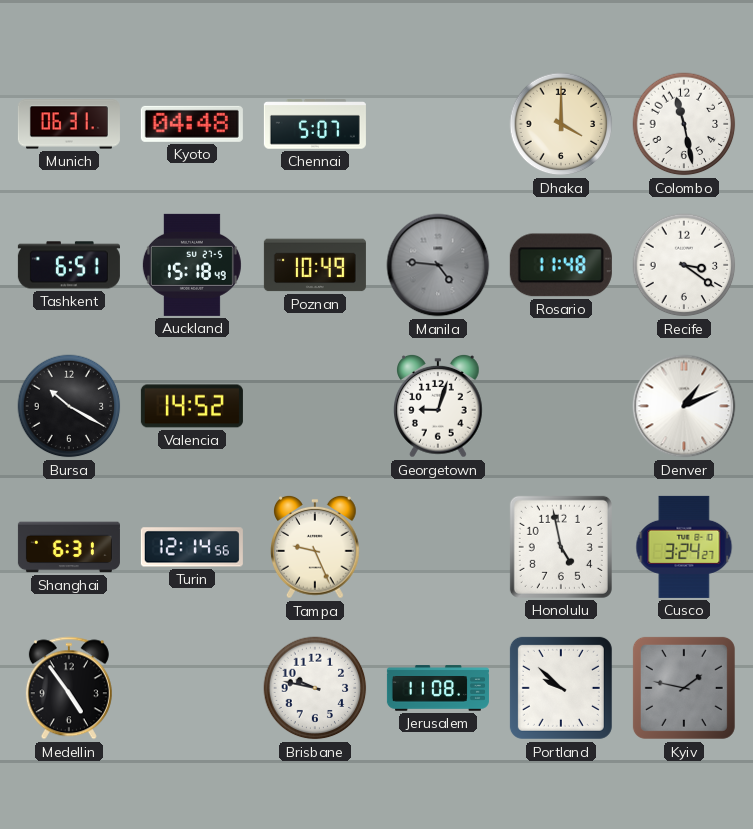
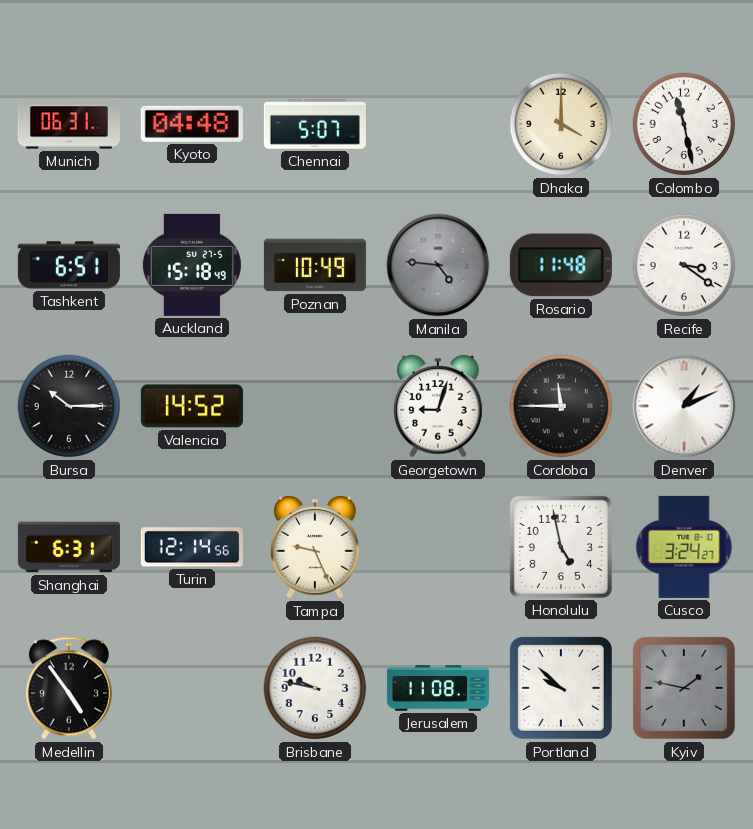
Bursa: 10:20 -> 10:15
Cordoba: none -> 11:45
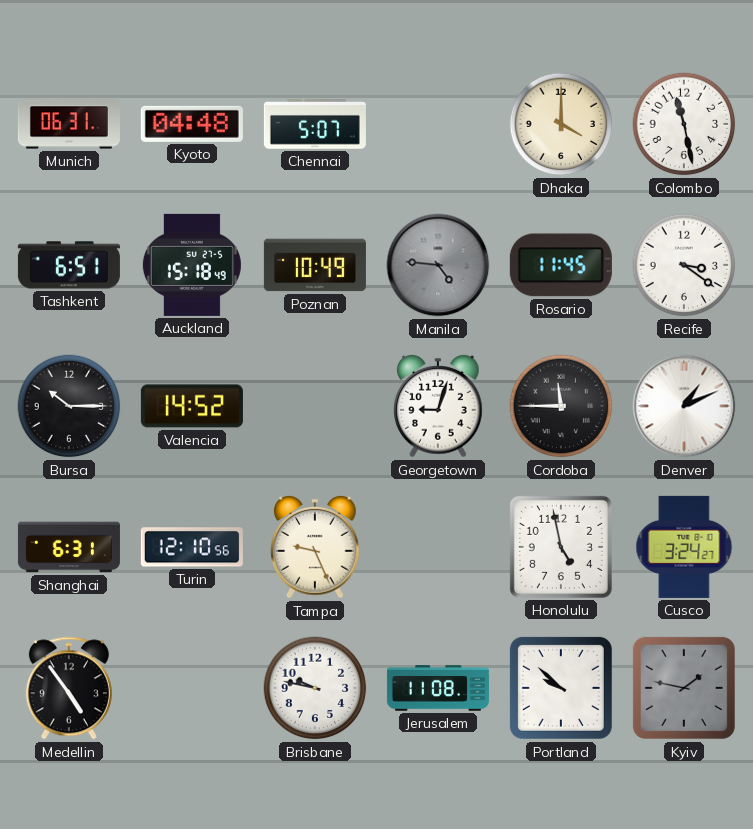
Rosario: 11:48 -> 11:45
Turin: 12:14 -> 12:10
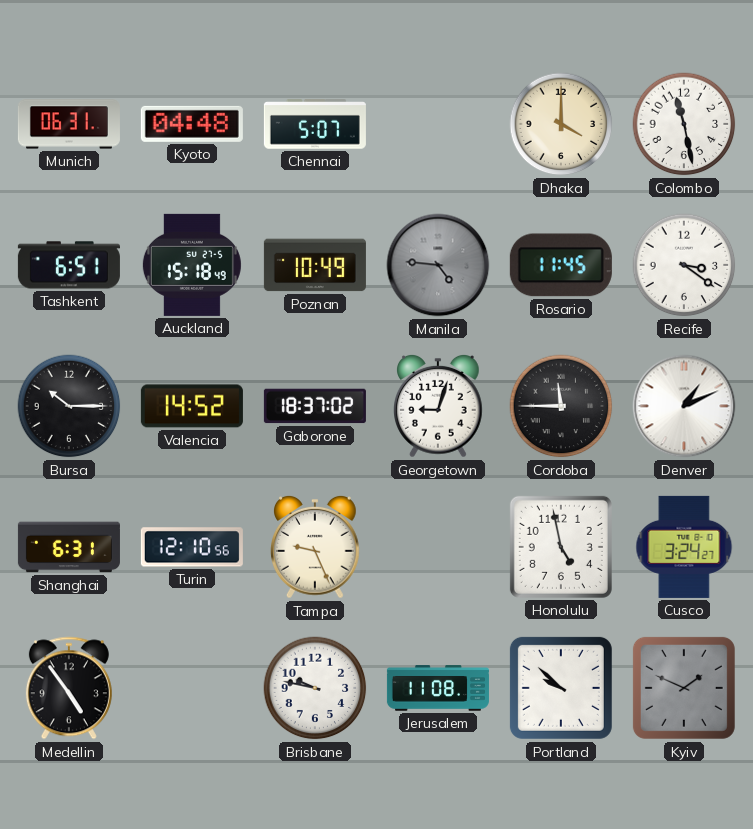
Gaborone: none -> 18:37
Kyiv: 1:47 -> 1:49
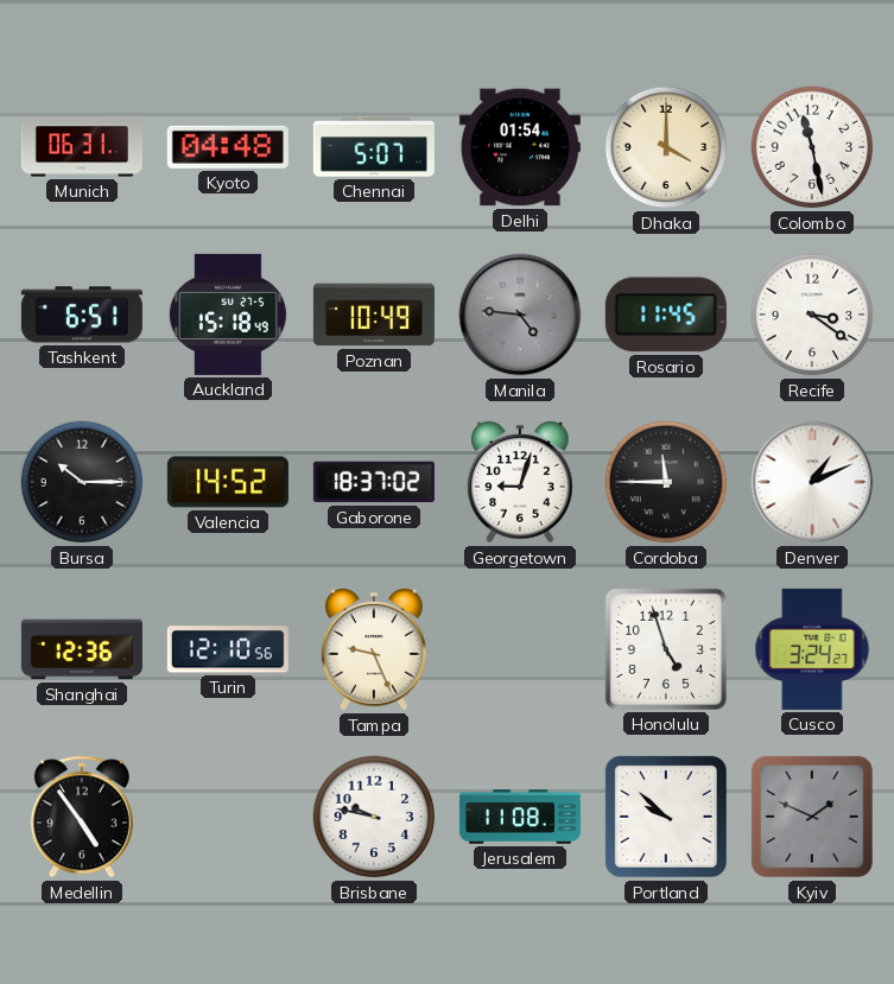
Delhi: none -> 01:54
Shanghai: 6:31 -> 12:36
Honolulu: 4:58 -> 4:57
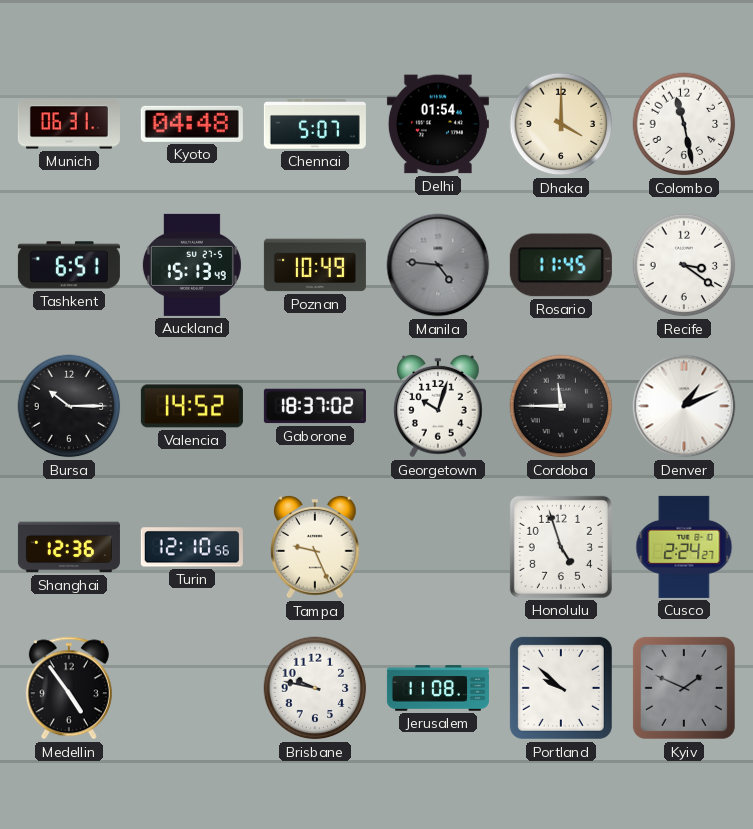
Auckland: 15:18 -> 15:13
Georgetown: 9:03 -> 10:03
Cusco: 3:24 -> 2:24
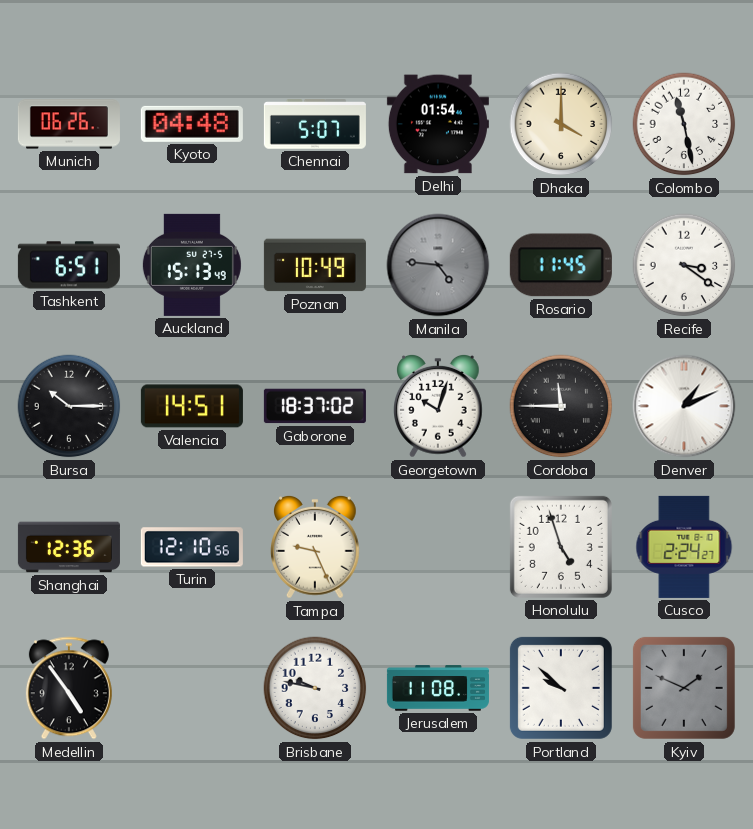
Munich: 06:31 -> 06:26
Valencia: 14:52 -> 14:51
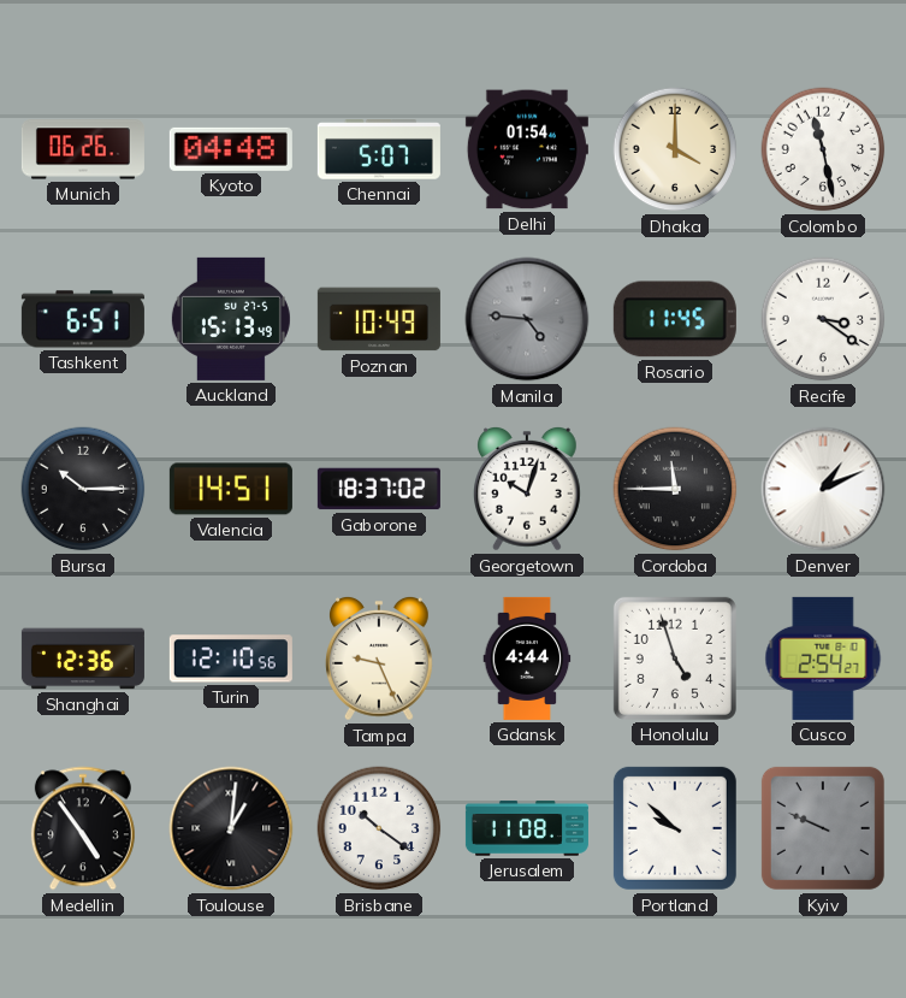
Gdansk: none -> 4:44
Cusco: 2:24 -> 2:54
Toulouse: none -> 1:01
Brisbane: 9:47 -> 10:21
Kyiv: 1:49 -> 9:49
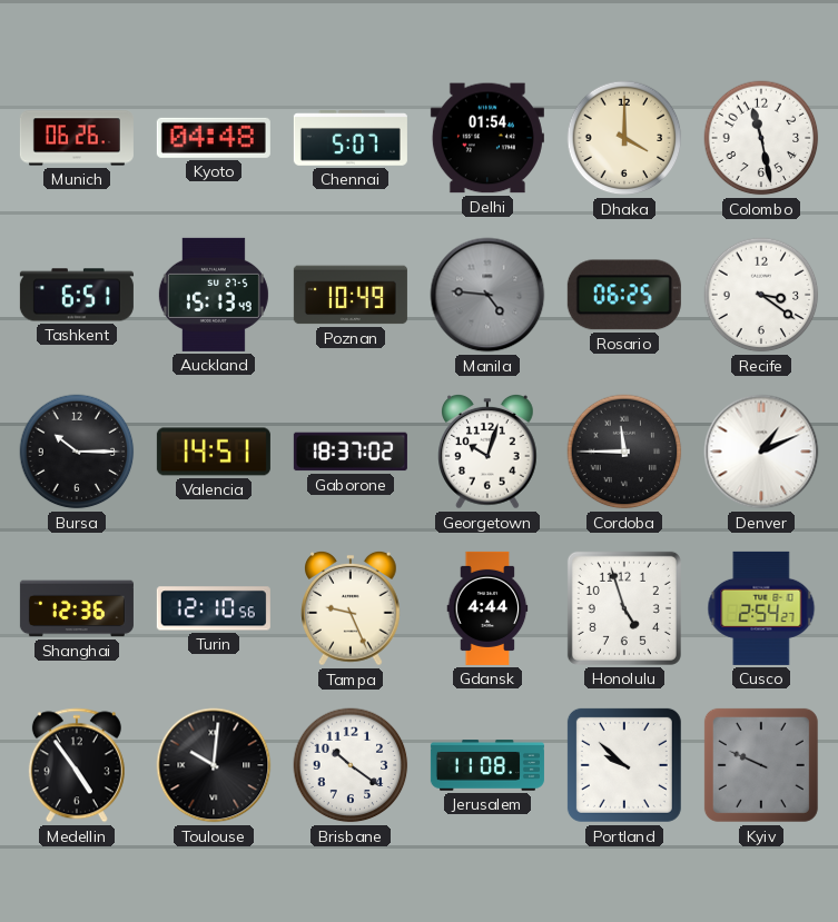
Rosario: 11:45 -> 06:25
Toulouse: 1:01 -> 10:01
